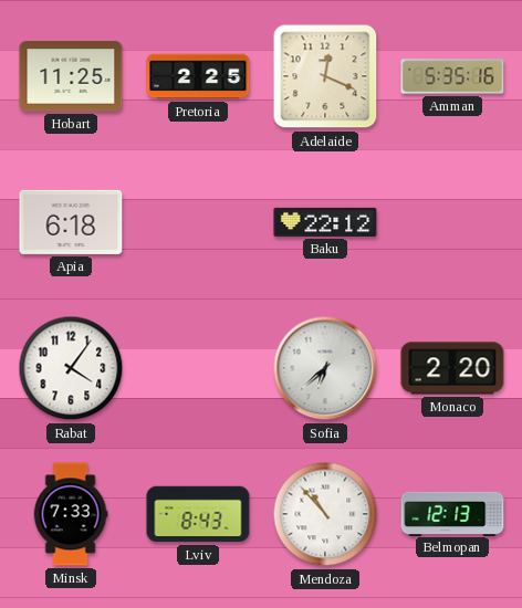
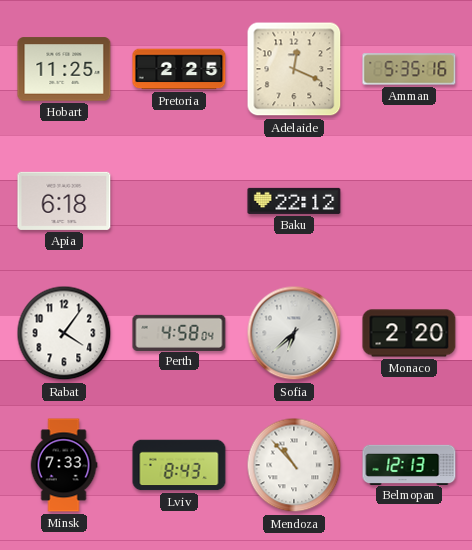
Perth: none -> 4:58
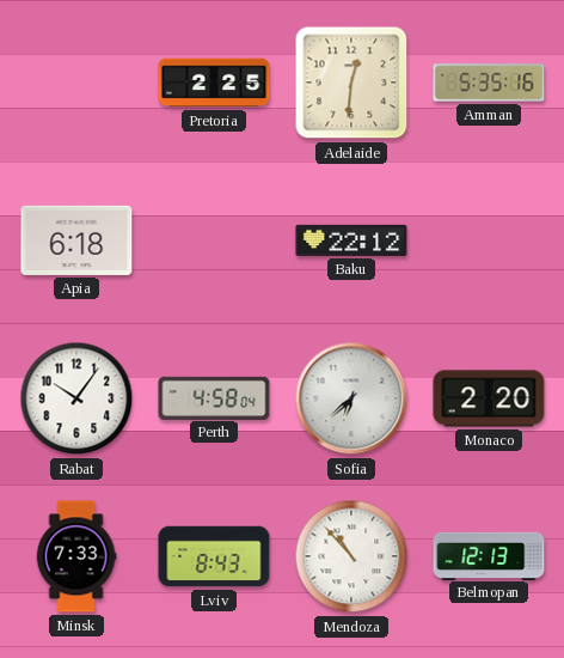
Hobart: 11:25 -> none
Adelaide: 12:19 -> 12:31
Rabat: 4:06 -> 10:06
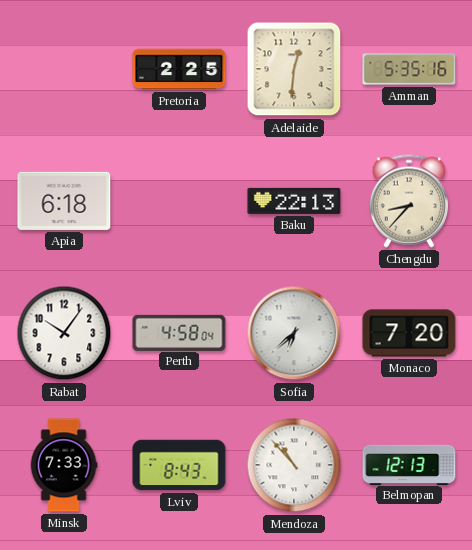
Baku: 22:12 -> 22:13
Chengdu: none -> 8:37
Monaco: 2:20 -> 7:20
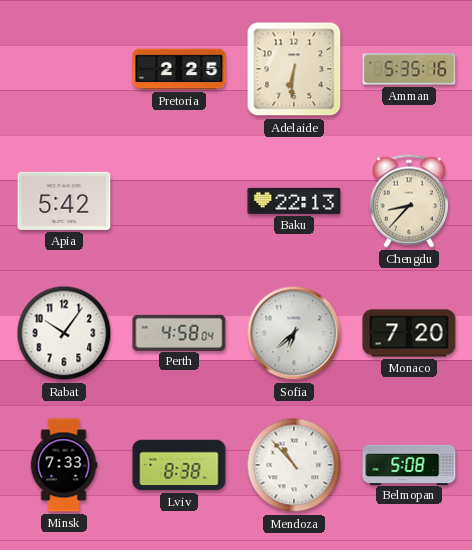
Adelaide: 12:31 -> 6:31
Apia: 6:18 -> 5:42
Lviv: 8:43 -> 8:38
Belmopan: 12:13 -> 5:08
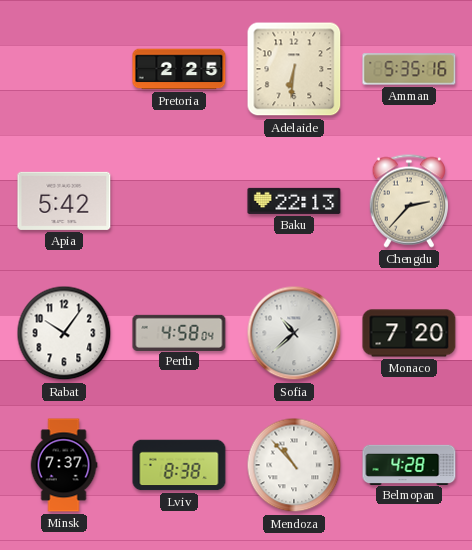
Chengdu: 8:37 -> 2:37
Sofia: 6:38 -> 10:38
Minsk: 7:33 -> 7:37
Belmopan: 5:08 -> 4:28
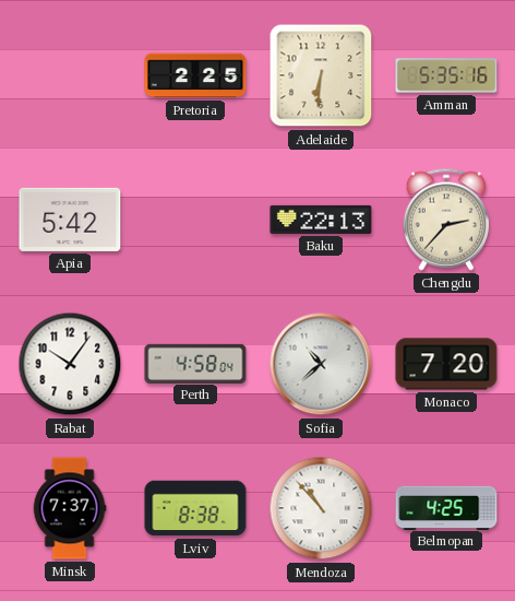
Belmopan: 4:28 -> 4:25
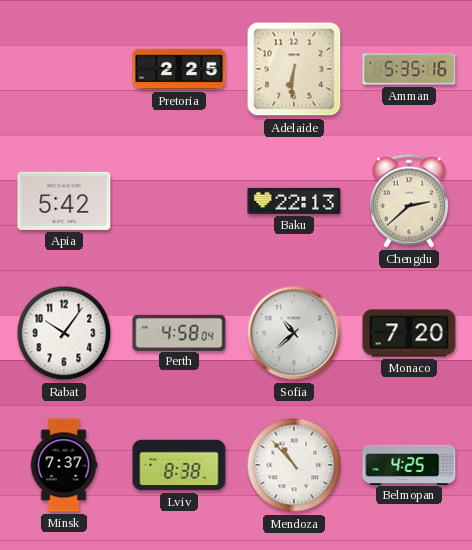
Chengdu: 2:37 -> 2:38
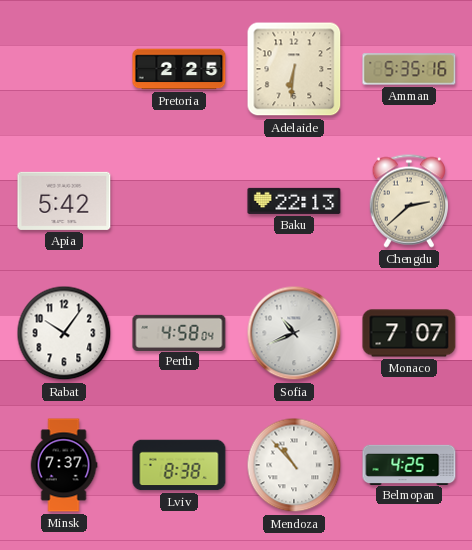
Sofia: 10:38 -> 10:41
Monaco: 7:20 -> 7:07
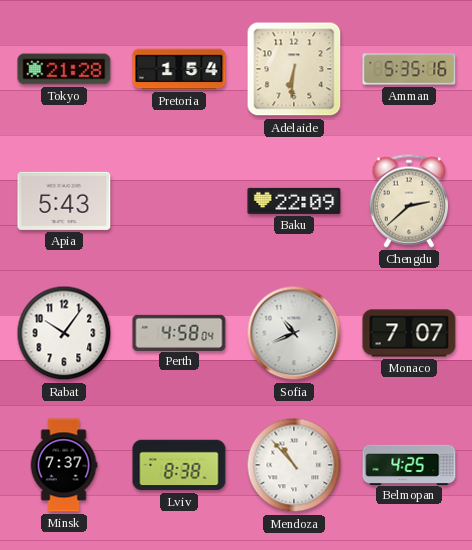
Tokyo: none -> 21:28
Pretoria: 2:25 -> 1:54
Apia: 5:42 -> 5:43
Baku: 22:13 -> 22:09
